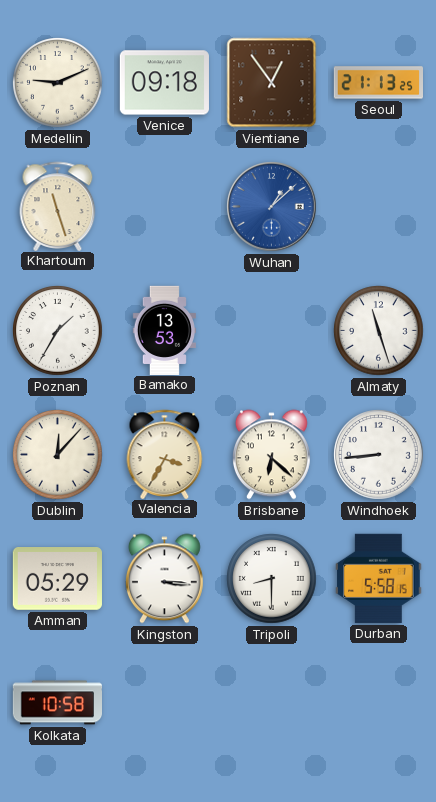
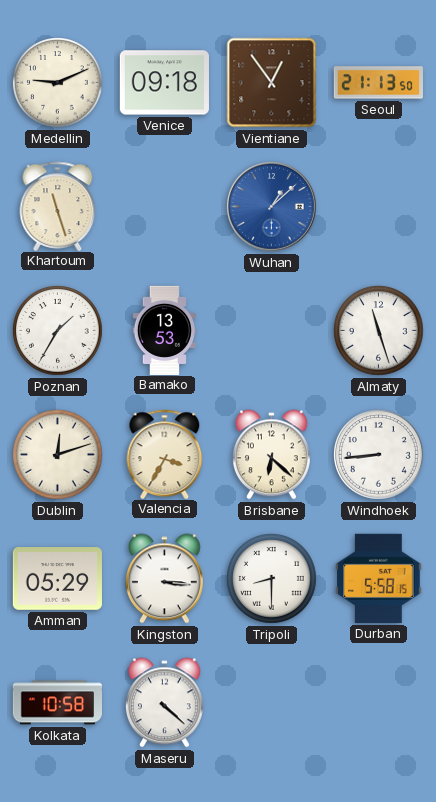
Seoul: 21:13:25 -> 21:13:50
Dublin: 12:07 -> 12:12
Maseru: none -> 4:22
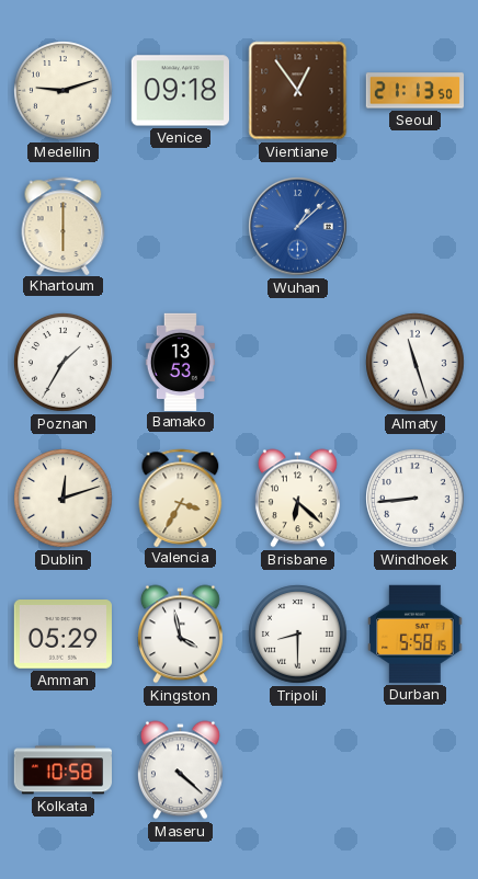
Medellin: 9:11 -> 9:12
Khartoum: 11:27 -> 6:00
Kingston: 3:16 -> 3:58
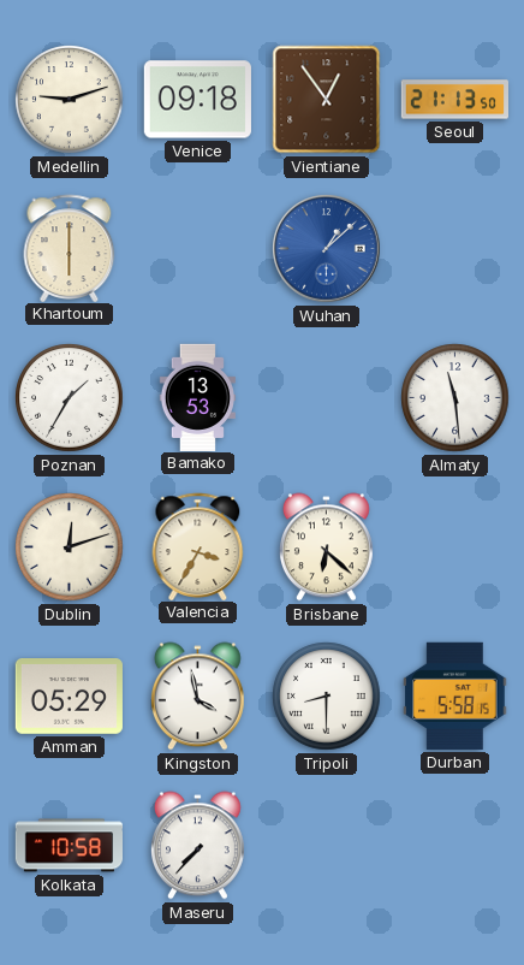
Almaty: 11:27 -> 11:29
Windhoek: 8:44 -> none
Maseru: 4:22 -> 7:37
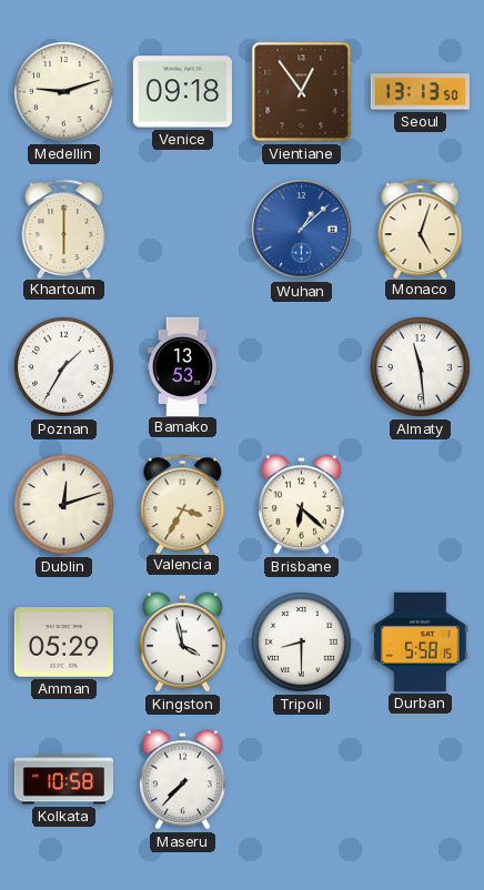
Seoul: 21:13 -> 13:13
Monaco: none -> 5:03
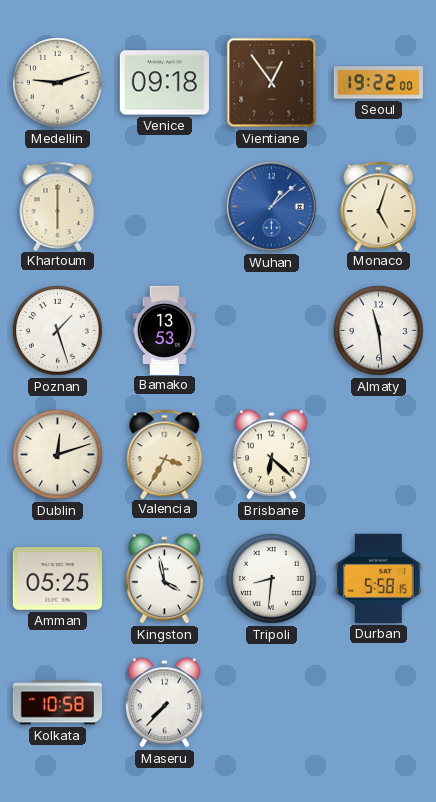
Seoul: 13:13 -> 19:22
Poznan: 1:35 -> 1:27
Amman: 05:29 -> 05:25
Tripoli: 8:30 -> 8:31
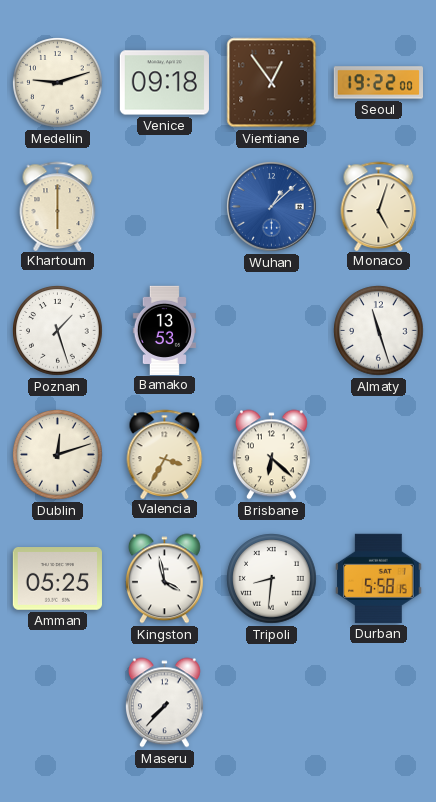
Almaty: 11:29 -> 11:27
Kolkata: 10:58 -> none
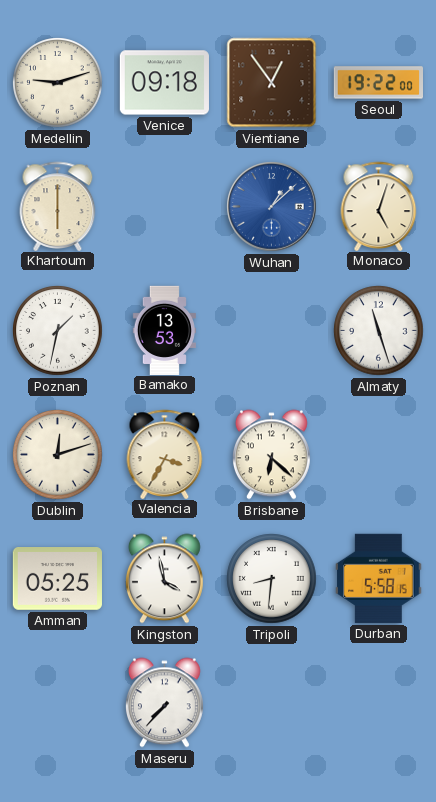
Poznan: 1:27 -> 1:32
